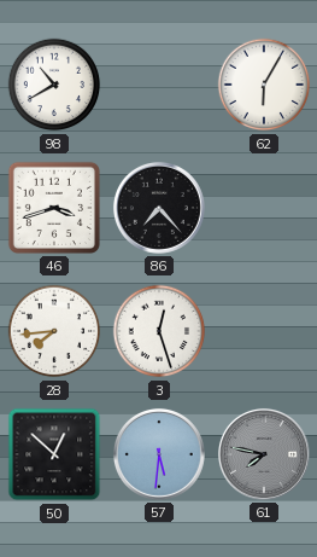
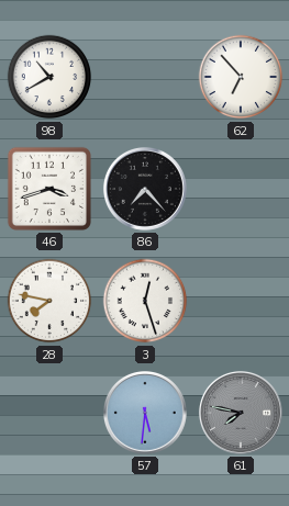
62: 6:05 -> 6:53
28: 7:44 -> 7:47
50: 12:52 -> none
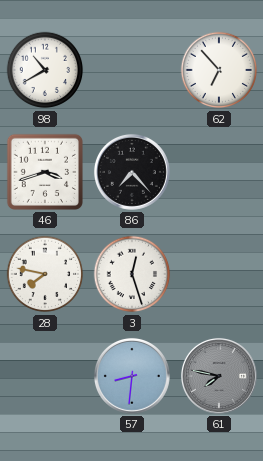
57: 5:31 -> 8:31
